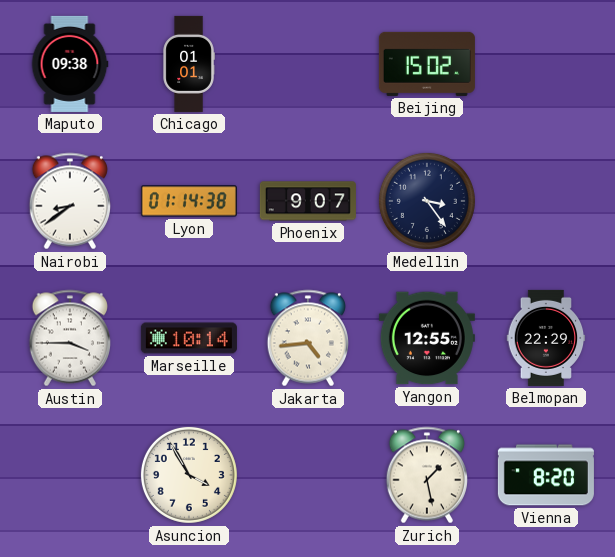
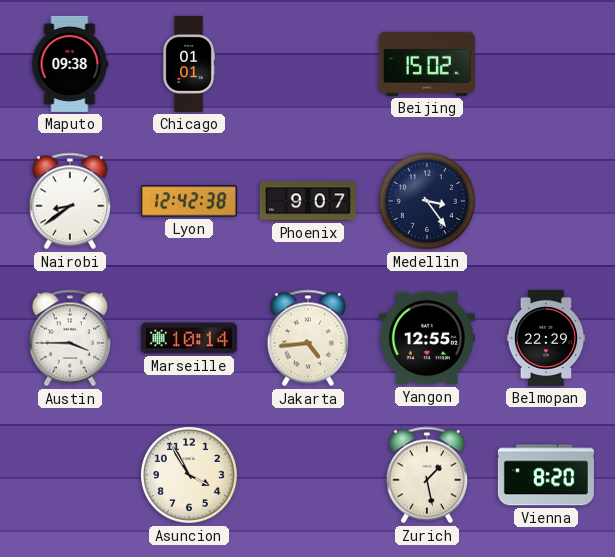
Lyon: 01:14 -> 12:42
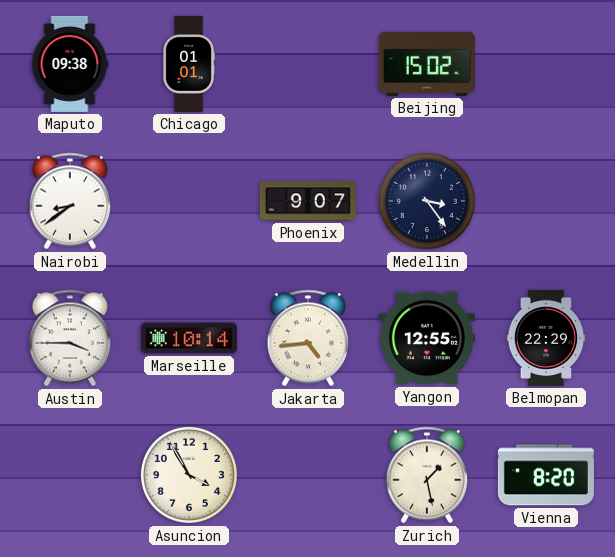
Lyon: 12:42 -> none
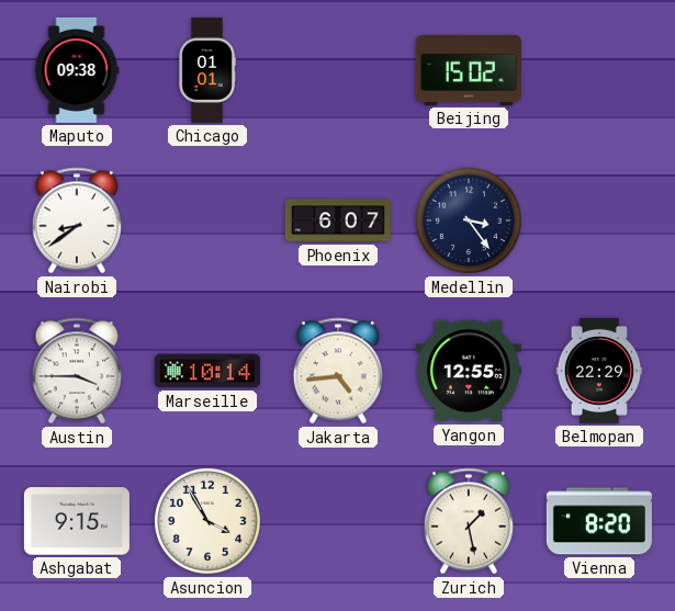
Phoenix: 9:07 -> 6:07
Ashgabat: none -> 9:15
